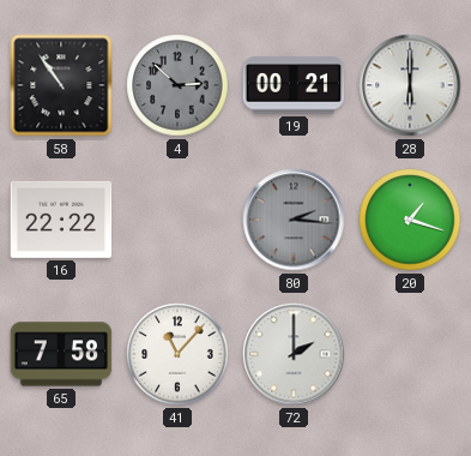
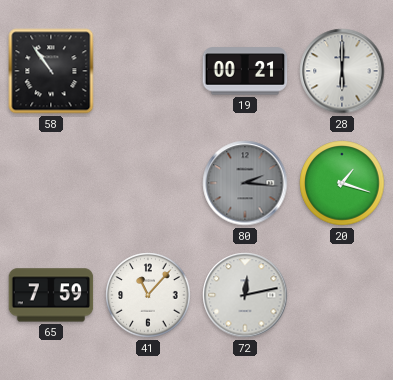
4: 2:52 -> none
16: 22:22 -> none
65: 7:58 -> 7:59
72: 2:00 -> 12:13
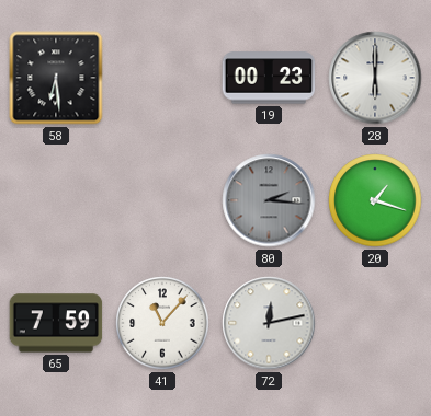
58: 10:54 -> 6:29
19: 00:21 -> 00:23
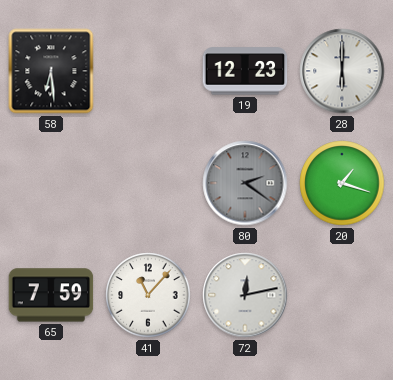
19: 00:23 -> 12:23
80: 2:16 -> 2:21
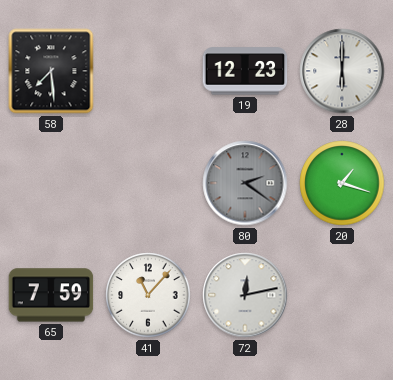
58: 6:29 -> 7:29
